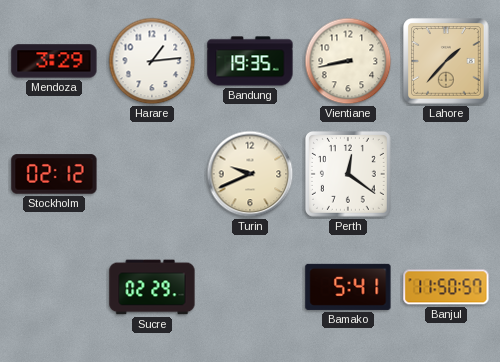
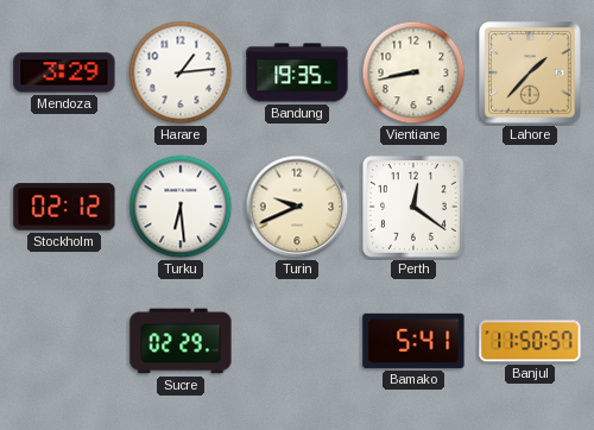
Turku: none -> 6:29
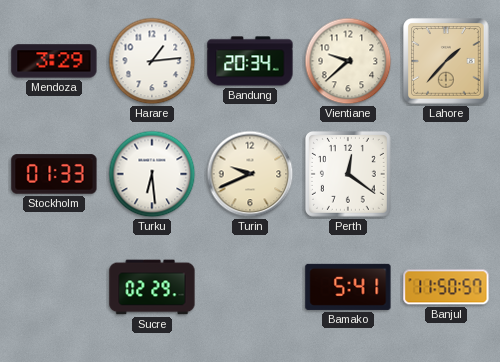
Bandung: 19:35 -> 20:34
Vientiane: 8:43 -> 9:38
Stockholm: 02:12 -> 01:33
